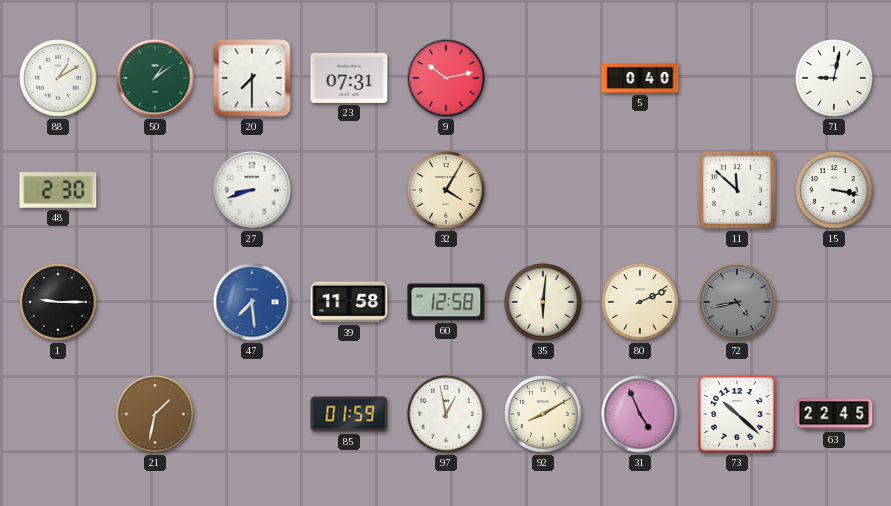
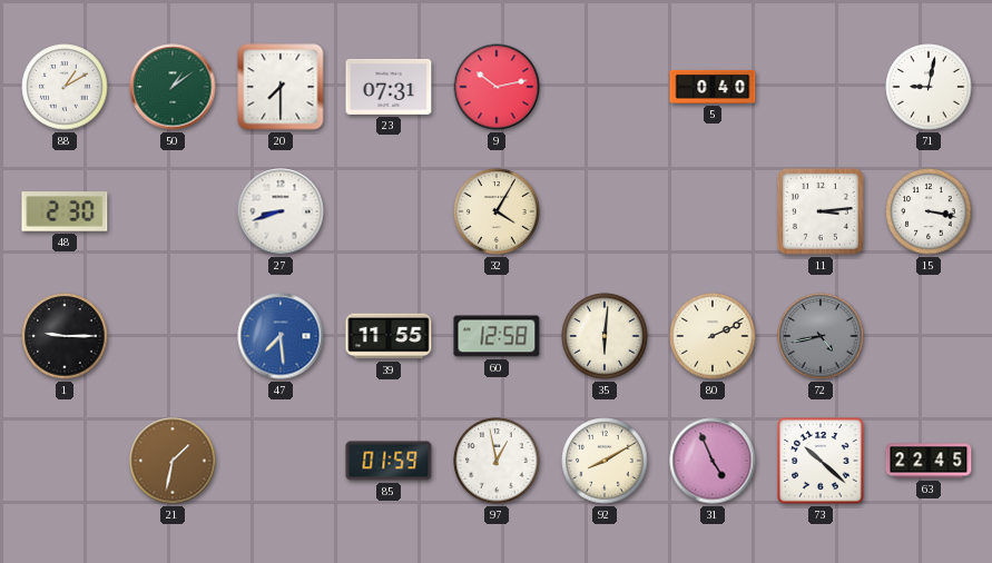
11: 11:52 -> 3:14
39: 11:58 -> 11:55
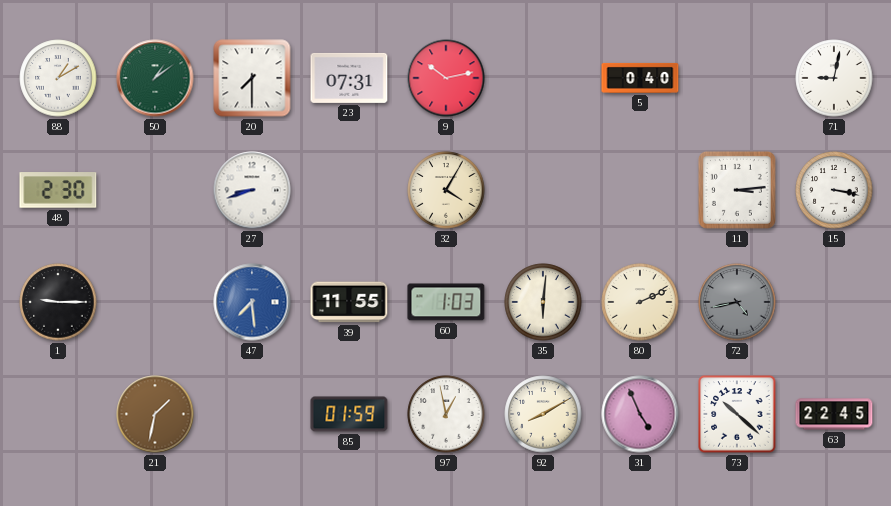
60: 12:58 -> 1:03
